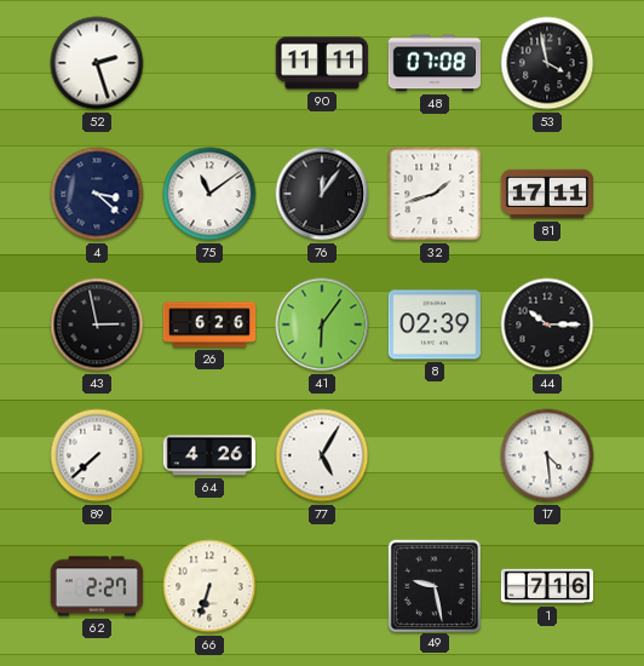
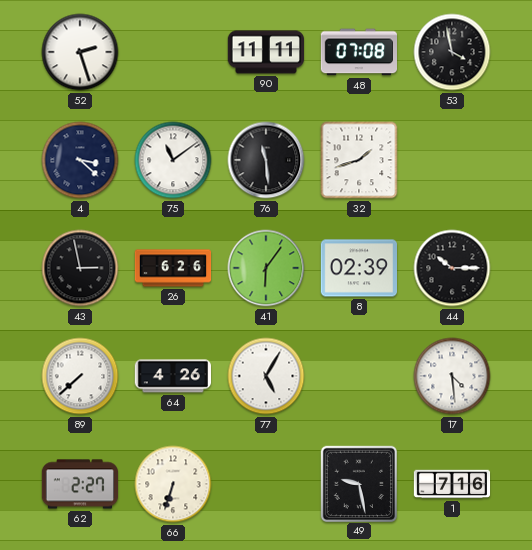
76: 12:06 -> 11:29
81: 17:11 -> none
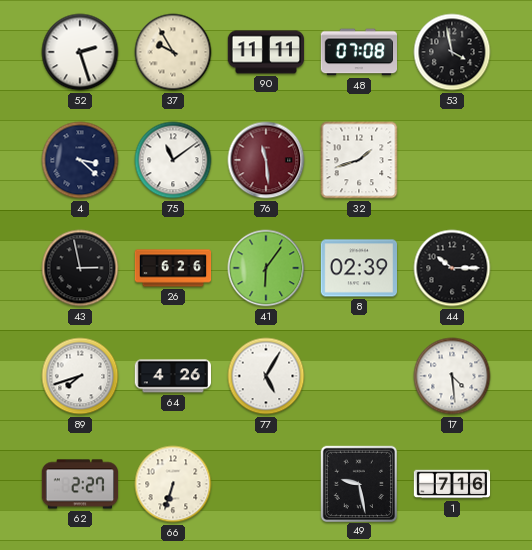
37: none -> 9:55
76 dial: black -> burgundy
89: 7:38 -> 7:42
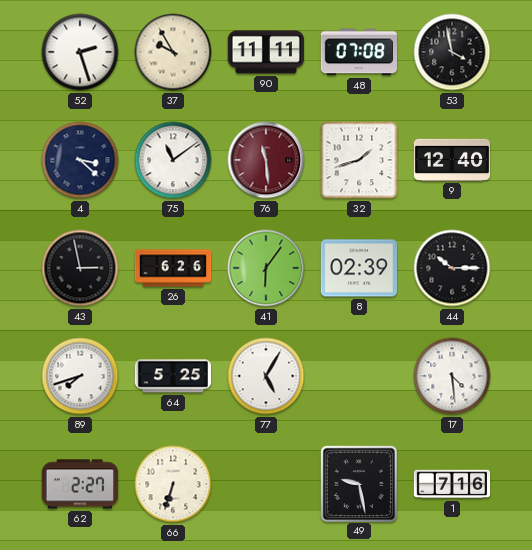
9: none -> 12:40
64: 4:26 -> 5:25
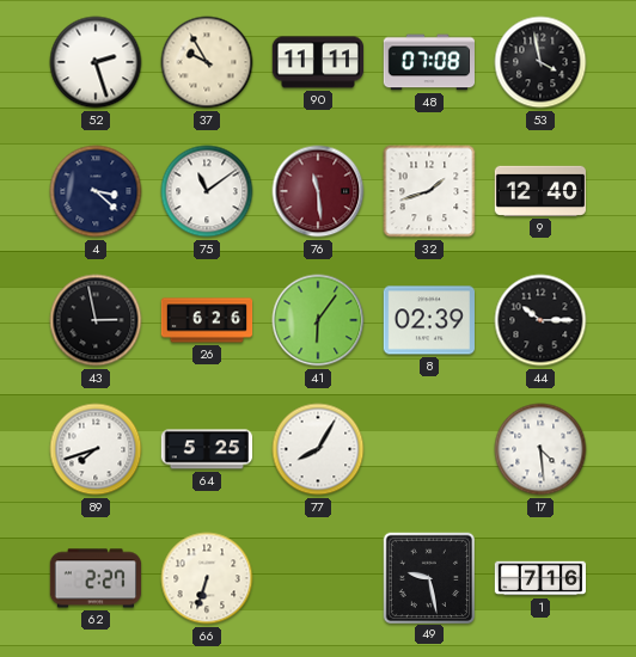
77: 5:05 -> 8:05
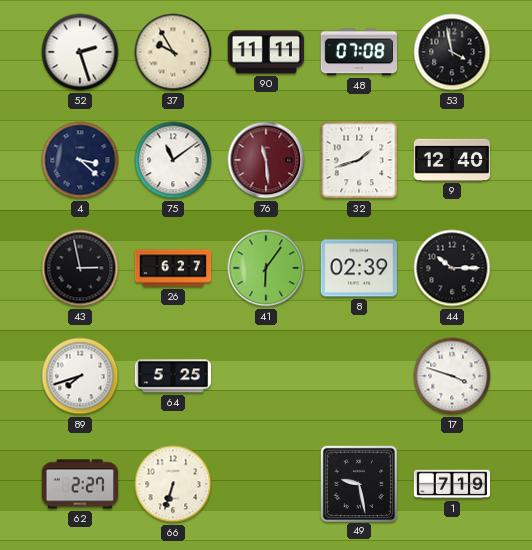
26: 6:26 -> 6:27
77: 8:05 -> none
17: 4:29 -> 3:48
1: 7:16 -> 7:19
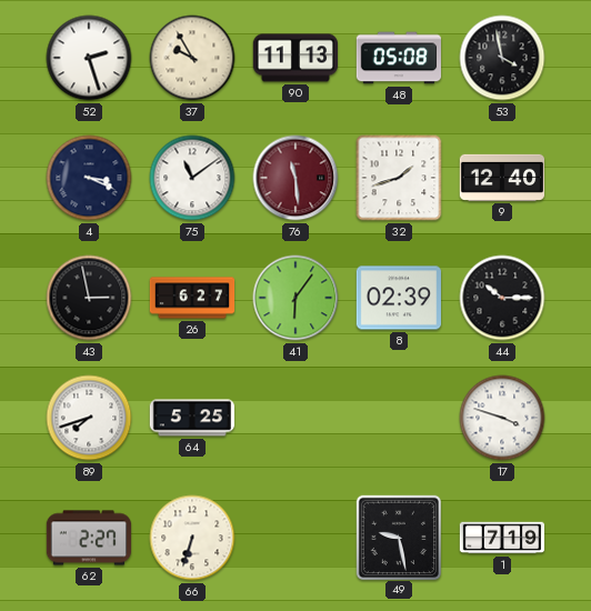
90: 11:11 -> 11:13
48: 07:08 -> 05:08
4: 3:22 -> 3:19
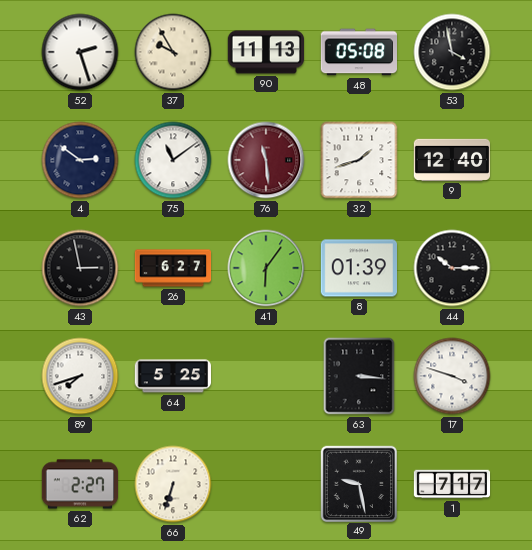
4: 3:19 -> 2:51
8: 02:39 -> 01:39
63: none -> 3:16
1: 7:19 -> 7:17
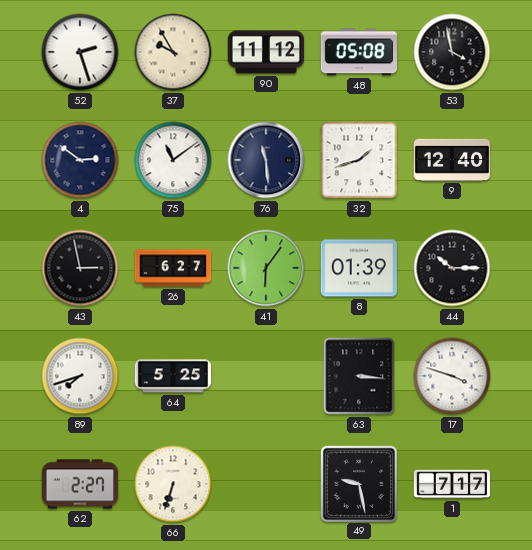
90: 11:13 -> 11:12
76 dial: burgundy -> navy
